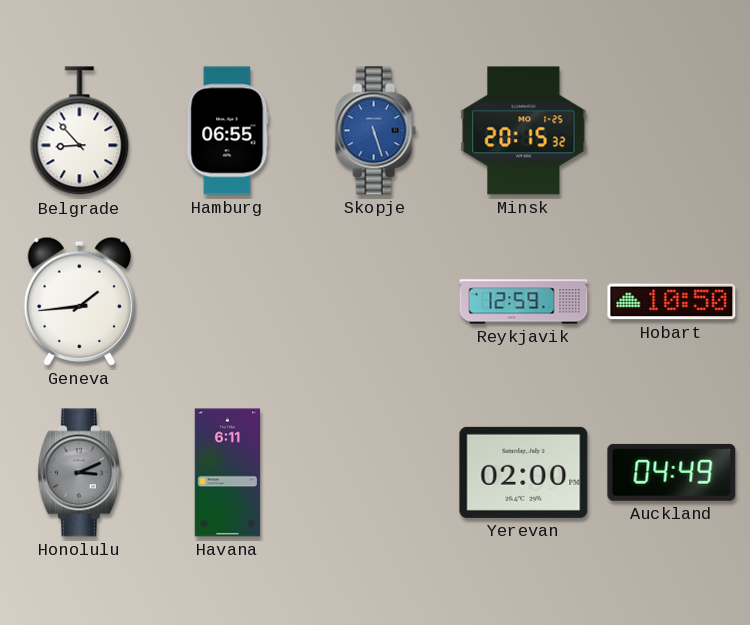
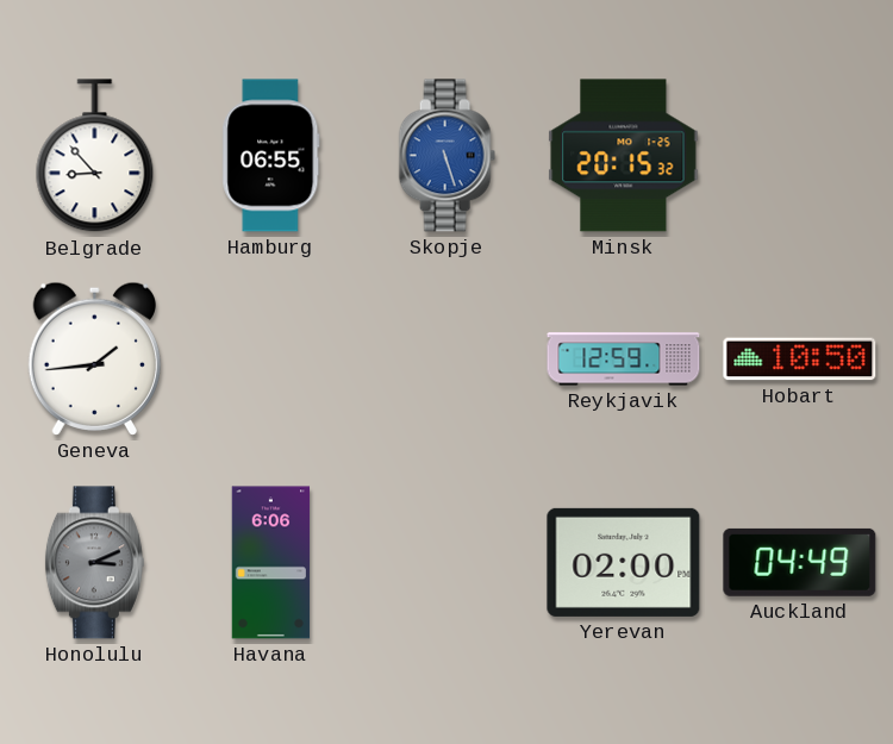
Havana: 6:11 -> 6:06
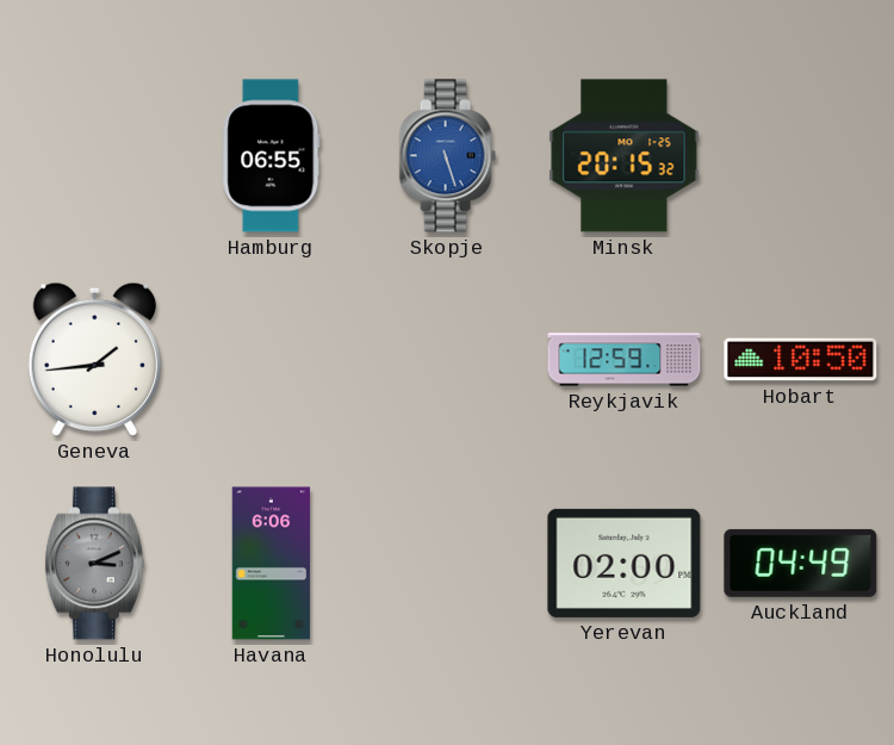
Belgrade: 8:53 -> none
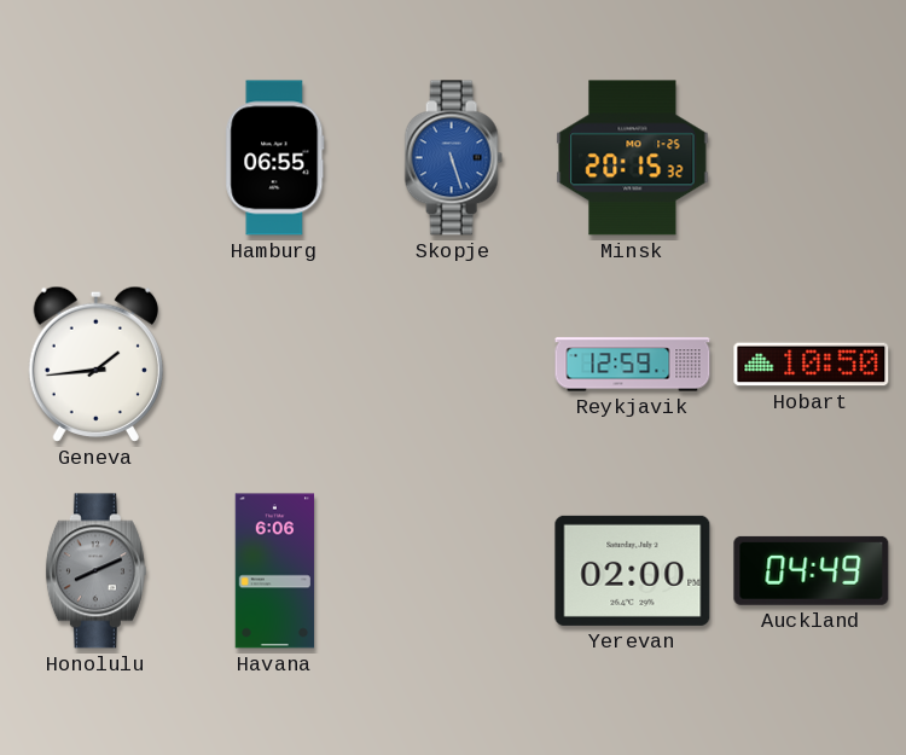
Honolulu: 3:11 -> 8:11
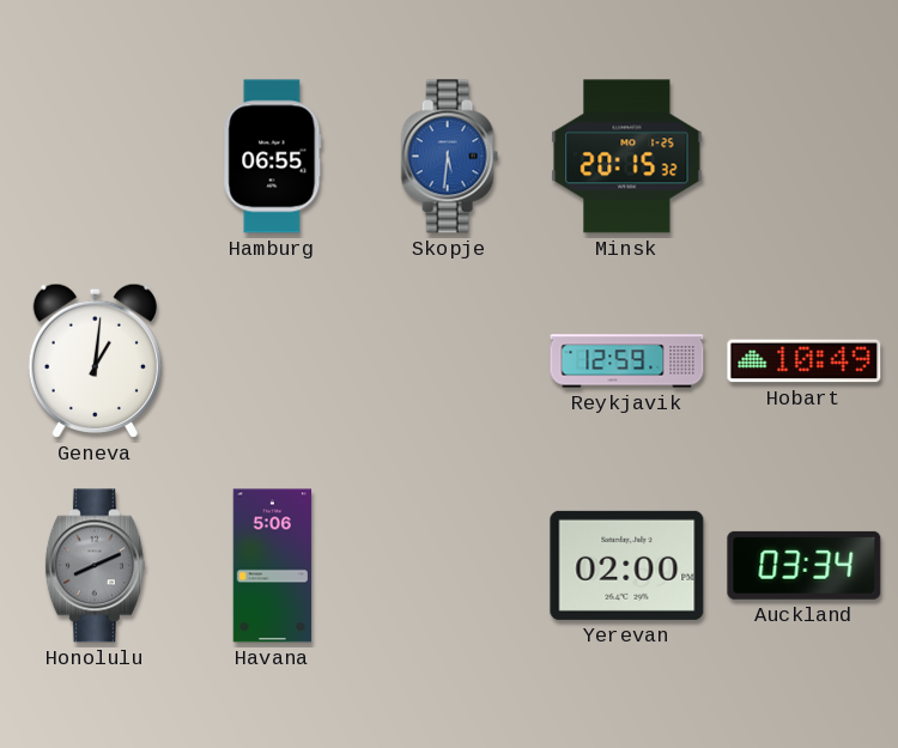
Skopje: 5:27 -> 5:31
Geneva: 1:44 -> 1:01
Hobart: 10:50 -> 10:49
Havana: 6:06 -> 5:06
Auckland: 04:49 -> 03:34
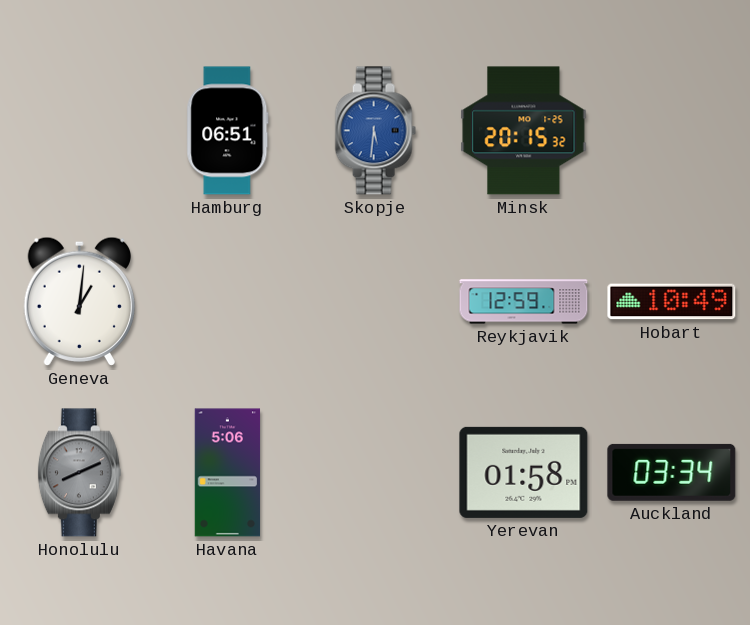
Hamburg: 06:55 -> 06:51
Yerevan: 02:00 -> 01:58
